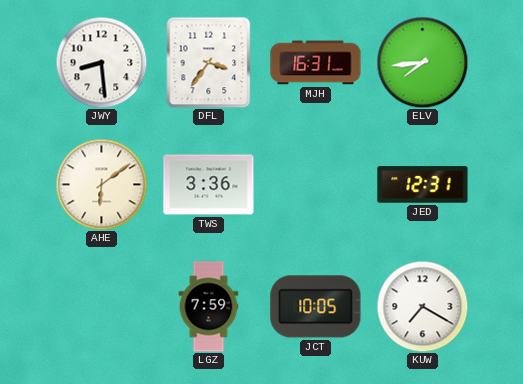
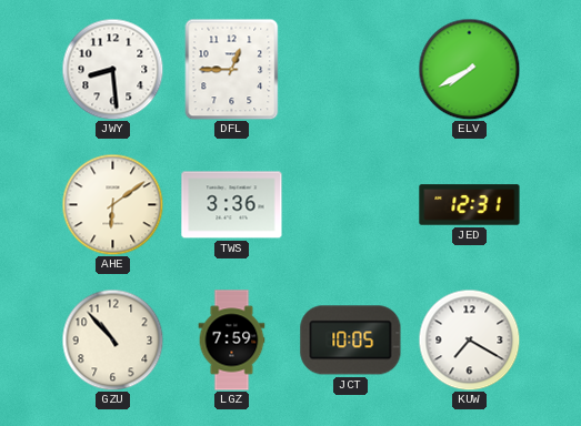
DFL: 3:36 -> 12:45
MJH: 16:31 -> none
ELV: 7:44 -> 7:40
GZU: none -> 10:53
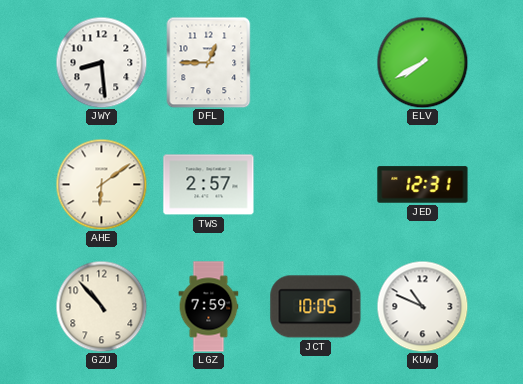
TWS: 3:36 -> 2:57
KUW: 7:20 -> 10:49
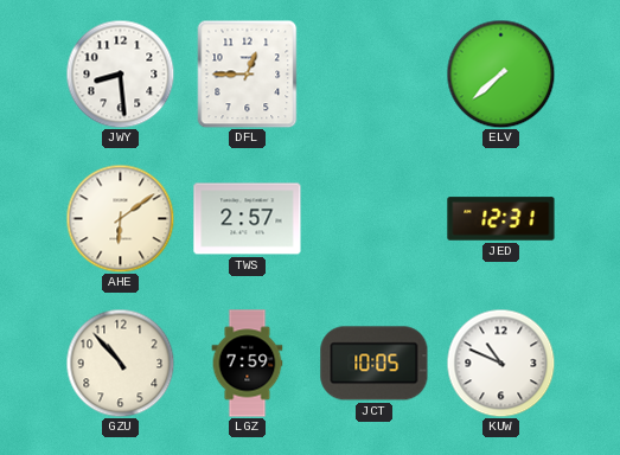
ELV: 7:40 -> 7:38
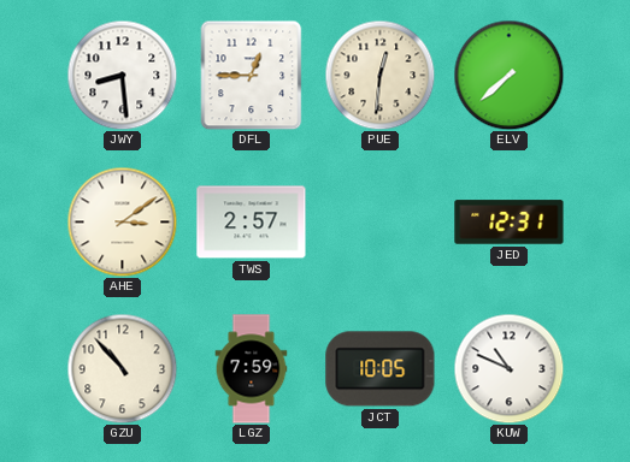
PUE: none -> 12:31
AHE: 6:09 -> 3:09
